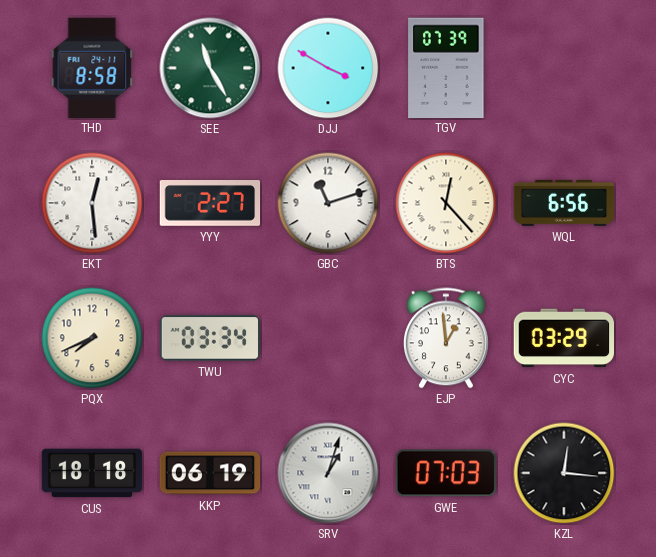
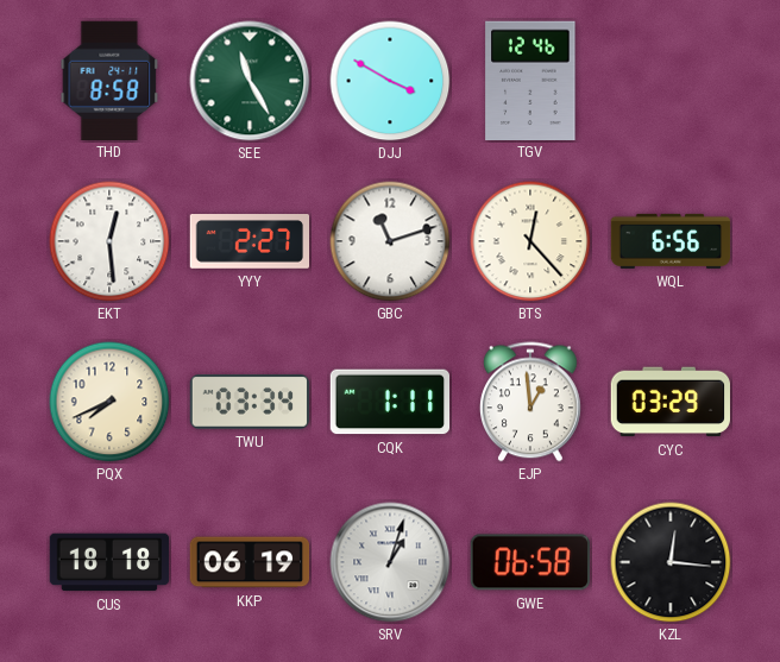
TGV: 07:39 -> 12:46
CQK: none -> 1:11
GWE: 07:03 -> 06:58
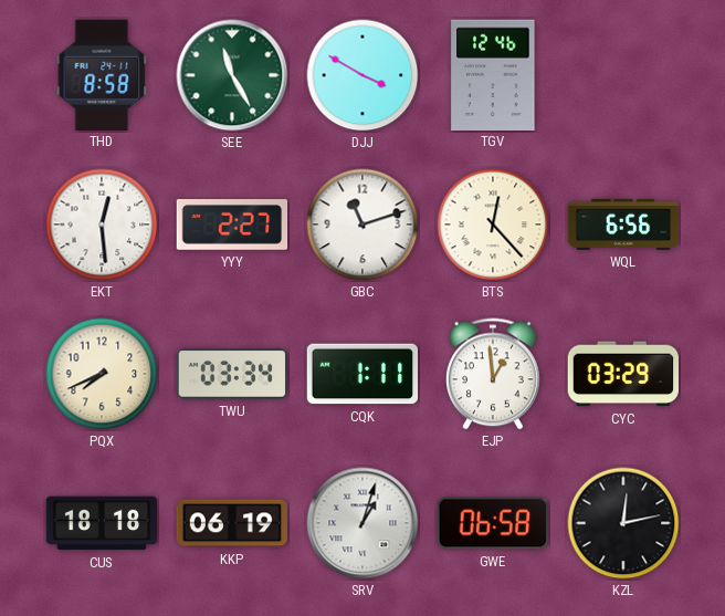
KZL: 12:16 -> 12:13
